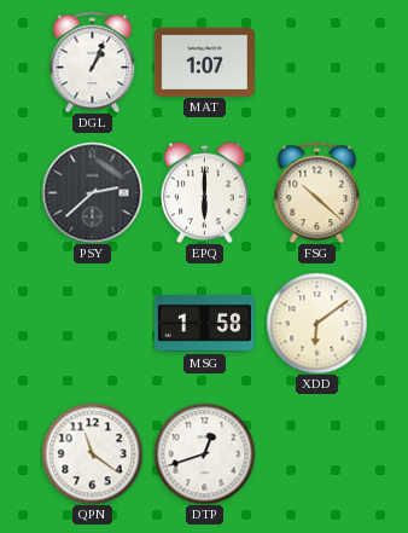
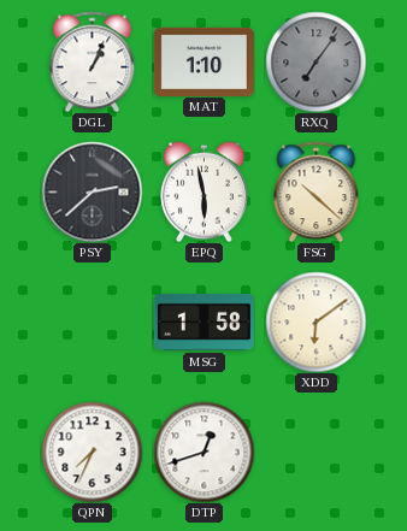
MAT: 1:07 -> 1:10
RXQ: none -> 7:06
EPQ: 6:00 -> 5:58
QPN: 11:21 -> 7:34
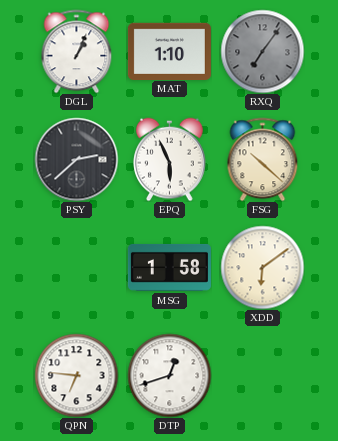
EPQ: 5:58 -> 5:56
QPN: 7:34 -> 6:46
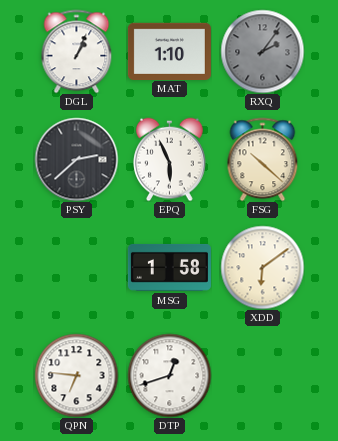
RXQ: 7:06 -> 2:06
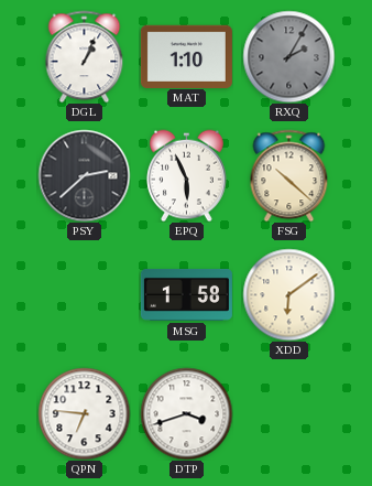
RXQ: 2:06 -> 2:05
DTP: 12:42 -> 3:42
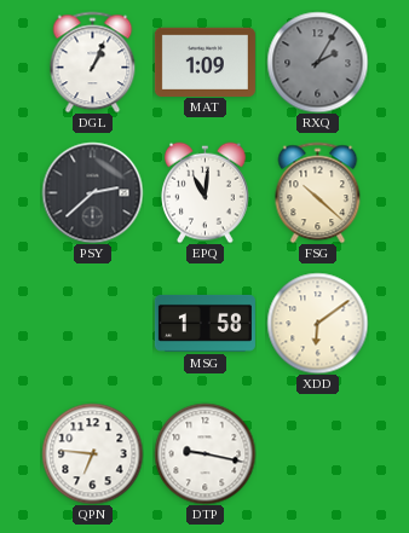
MAT: 1:10 -> 1:09
EPQ: 5:56 -> 11:01
DTP: 3:42 -> 9:17
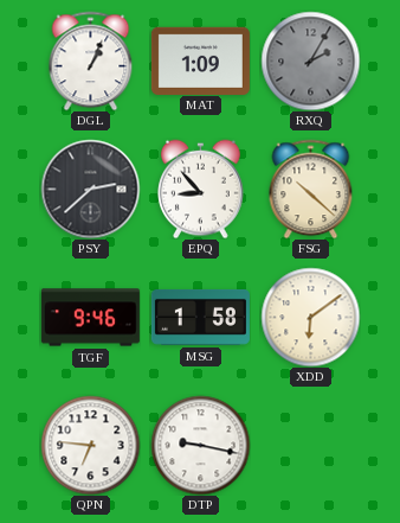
EPQ: 11:01 -> 8:53
TGF: none -> 9:46
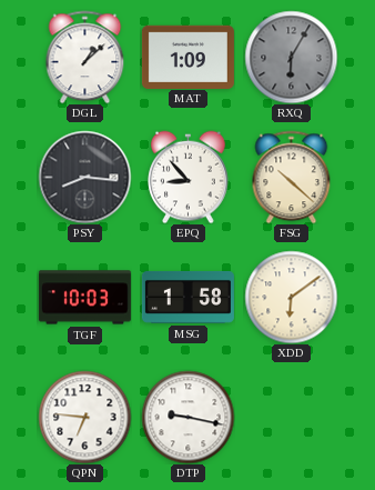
DGL: 1:04 -> 1:08
RXQ: 2:05 -> 6:05
PSY: 2:38 -> 8:16
TGF: 9:46 -> 10:03
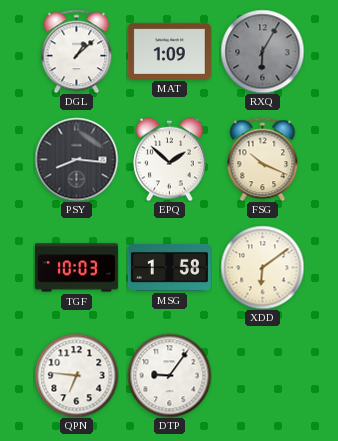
EPQ: 8:53 -> 1:52
FSG: 10:22 -> 10:19
DTP: 9:17 -> 9:06
